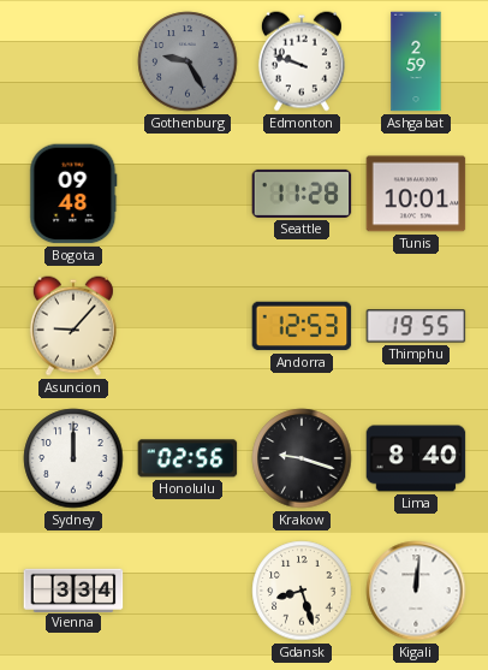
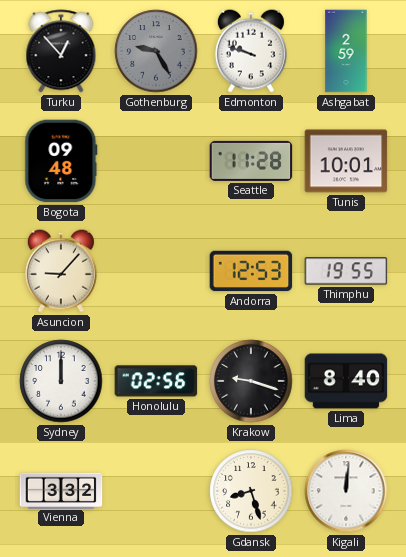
Turku: none -> 12:53
Vienna: 3:34 -> 3:32
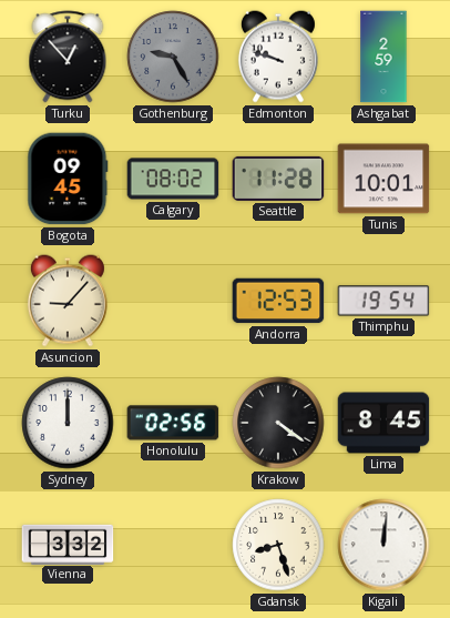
Bogota: 09:48 -> 09:45
Calgary: none -> 08:02
Thimphu: 19:55 -> 19:54
Krakow: 9:18 -> 4:21
Lima: 8:40 -> 8:45
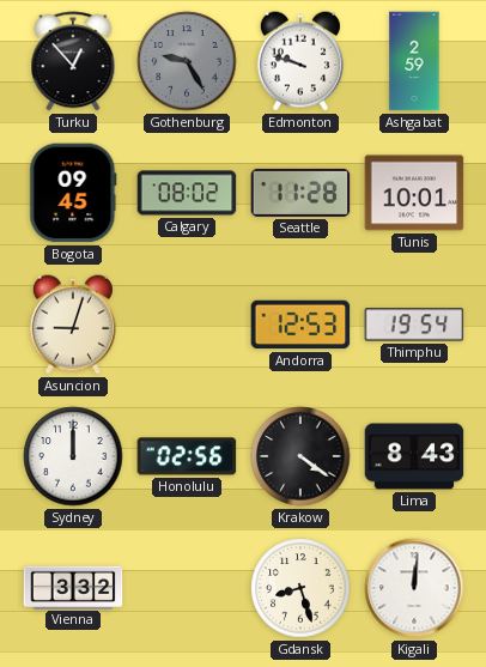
Asuncion: 9:07 -> 9:03
Lima: 8:45 -> 8:43
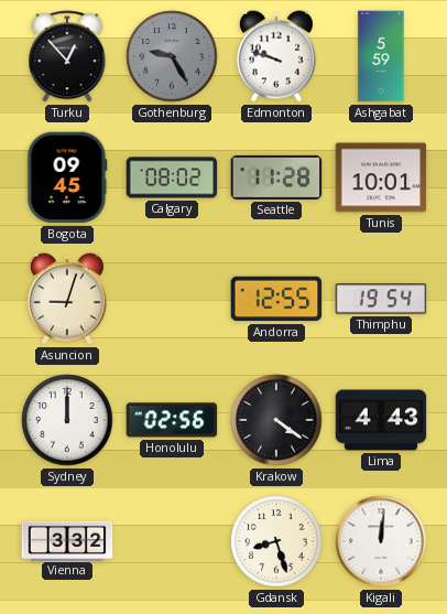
Ashgabat: 2:59 -> 5:59
Andorra: 12:53 -> 12:55
Lima: 8:43 -> 4:43
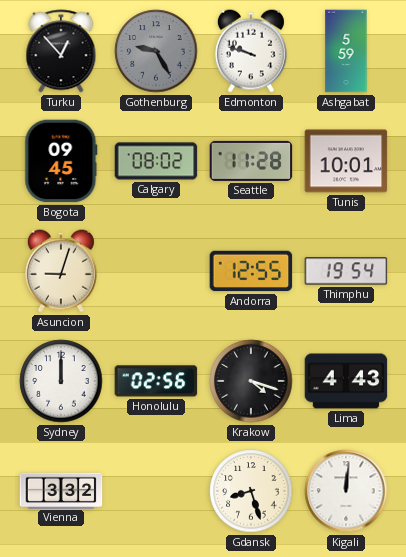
Krakow: 4:21 -> 4:18
